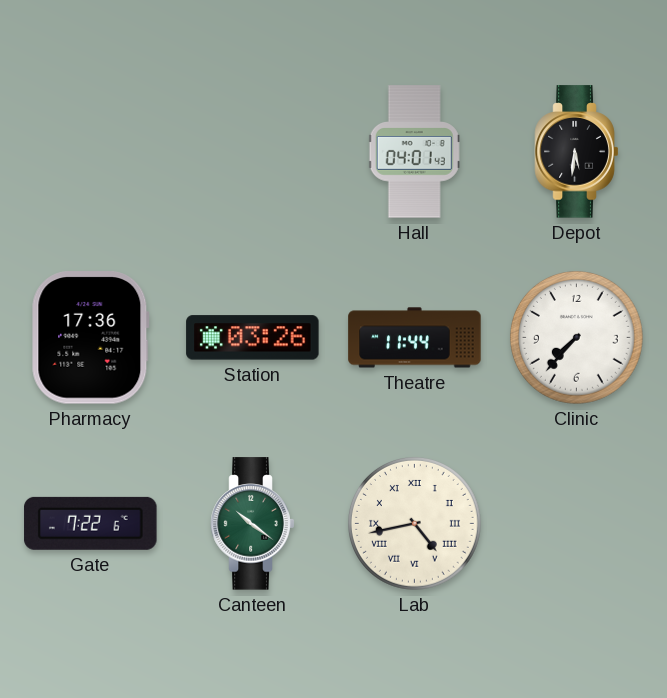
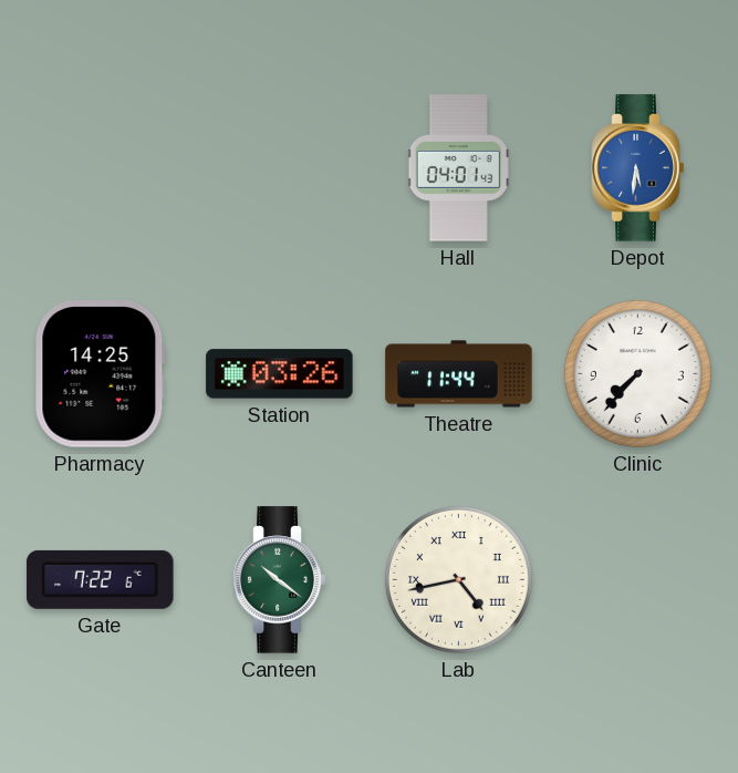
Depot dial: black -> blue
Pharmacy: 17:36 -> 14:25
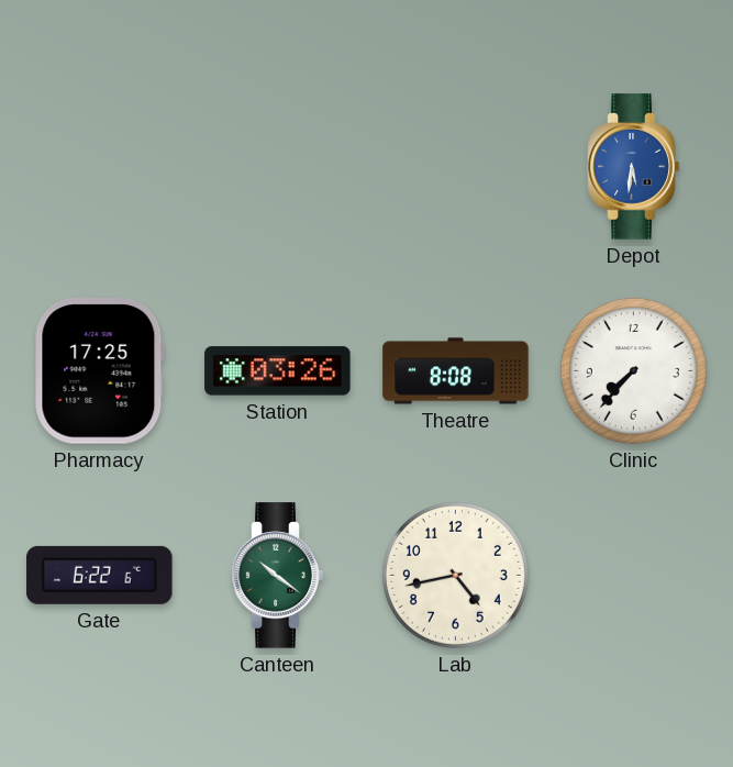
Hall: 04:01 -> none
Pharmacy: 14:25 -> 17:25
Theatre: 11:44 -> 8:08
Gate: 7:22 -> 6:22
Lab numerals: Roman -> Arabic
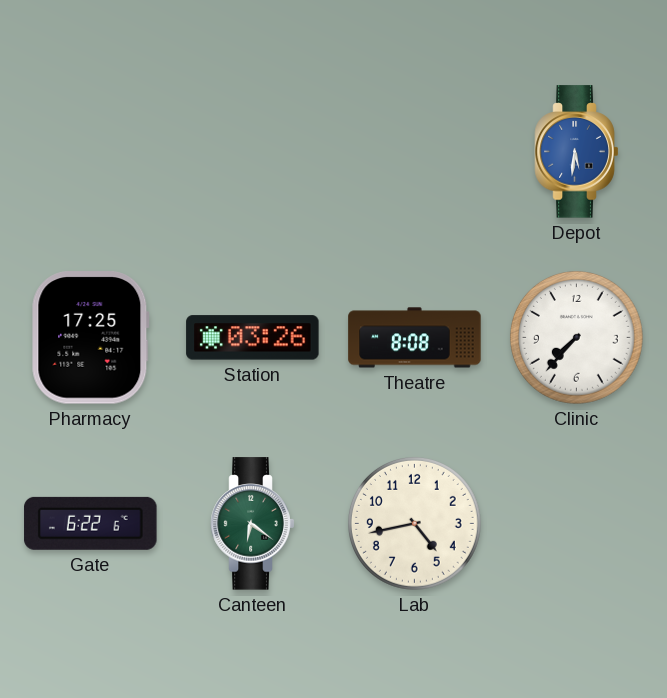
Canteen: 10:21 -> 6:21
